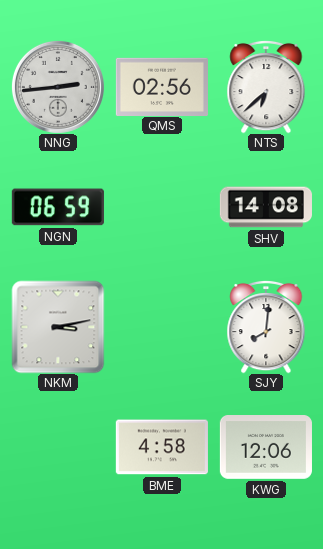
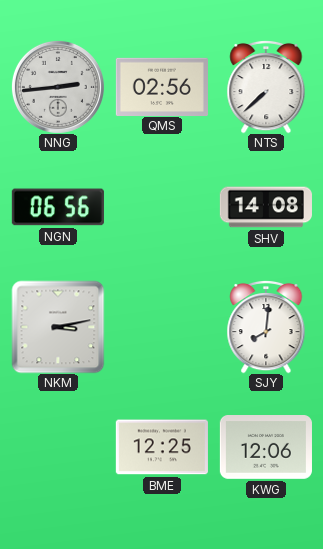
NTS: 6:38 -> 7:38
NGN: 06:59 -> 06:56
BME: 4:58 -> 12:25
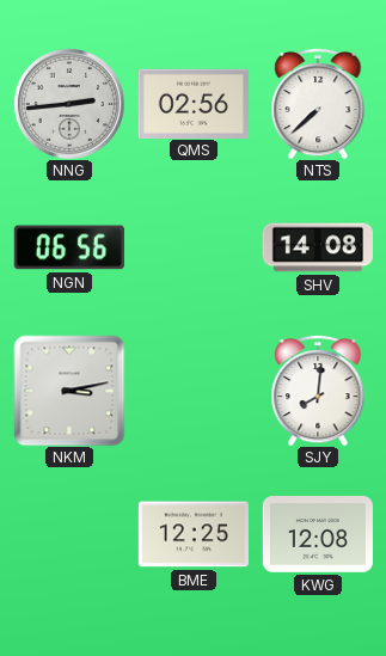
KWG: 12:06 -> 12:08
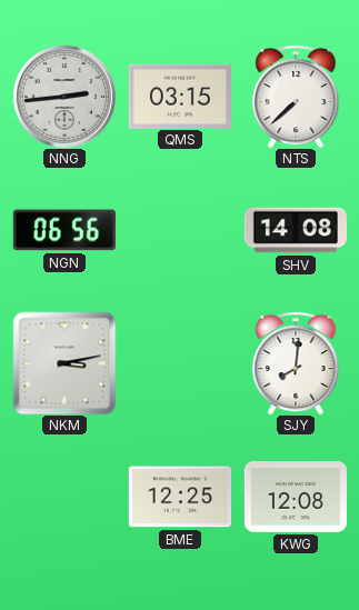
QMS: 02:56 -> 03:15
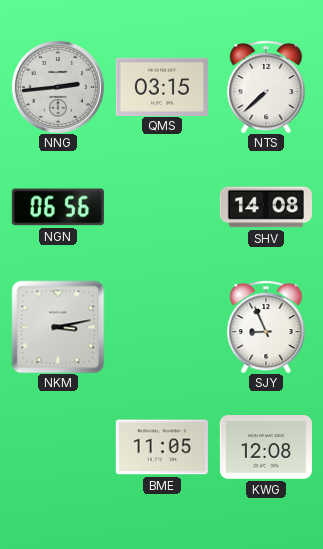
SJY: 8:01 -> 8:56
BME: 12:25 -> 11:05
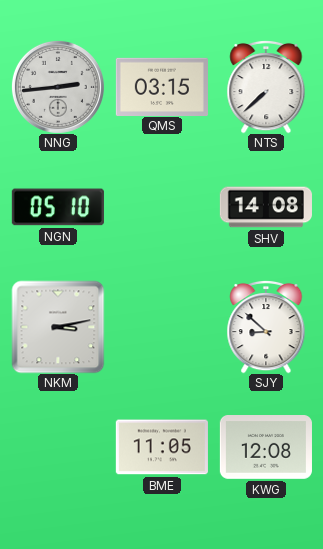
NGN: 06:56 -> 05:10
SJY: 8:56 -> 8:52
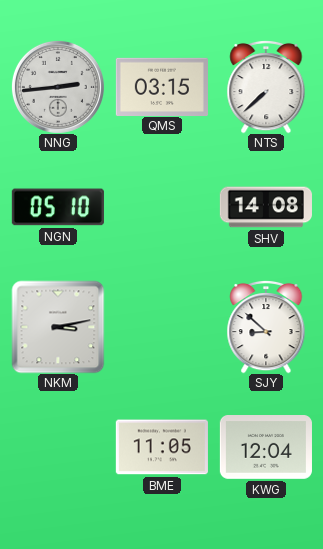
KWG: 12:08 -> 12:04
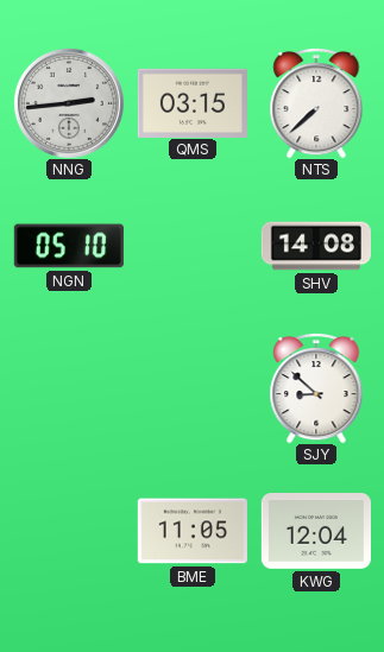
NKM: 3:13 -> none
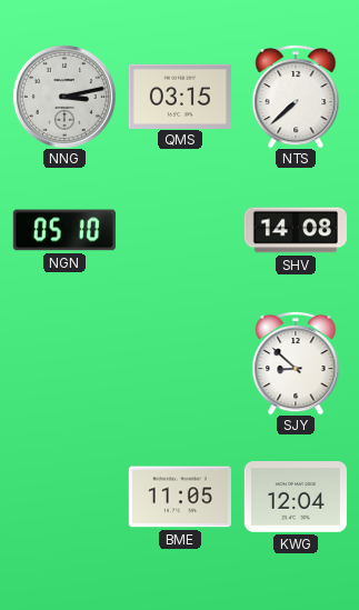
NNG: 2:44 -> 3:13
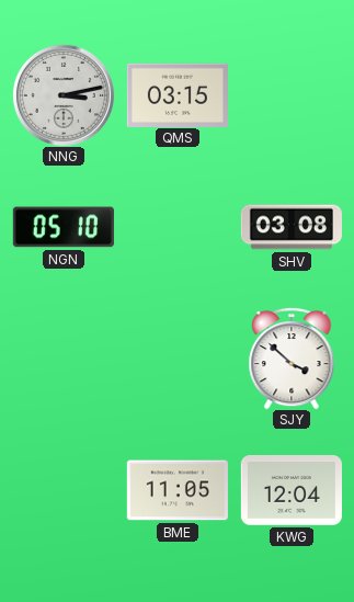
NTS: 7:38 -> none
SHV: 14:08 -> 03:08
SJY: 8:52 -> 3:52
